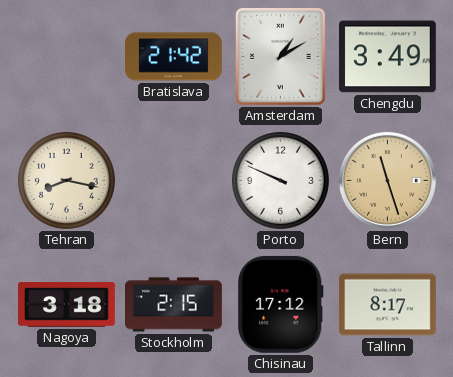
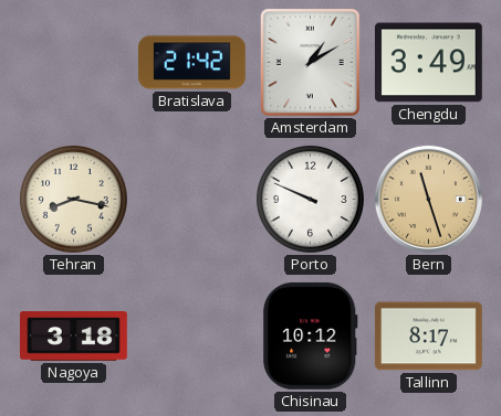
Stockholm: 2:15 -> none
Chisinau: 17:12 -> 10:12
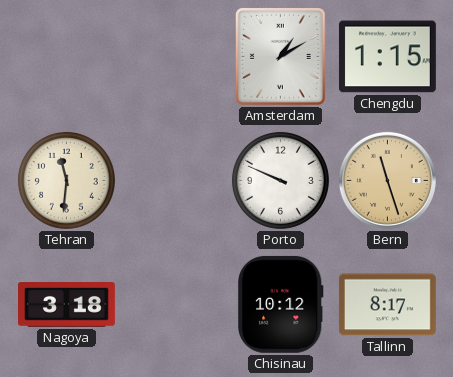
Bratislava: 21:42 -> none
Chengdu: 3:49 -> 1:15
Tehran: 8:17 -> 11:31
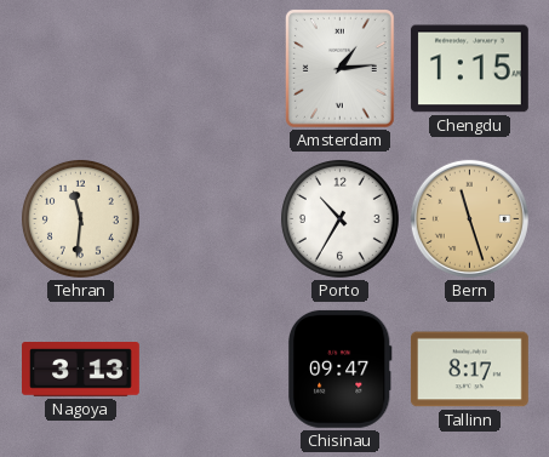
Amsterdam: 1:10 -> 1:14
Porto: 9:49 -> 10:35
Nagoya: 3:18 -> 3:13
Chisinau: 10:12 -> 09:47
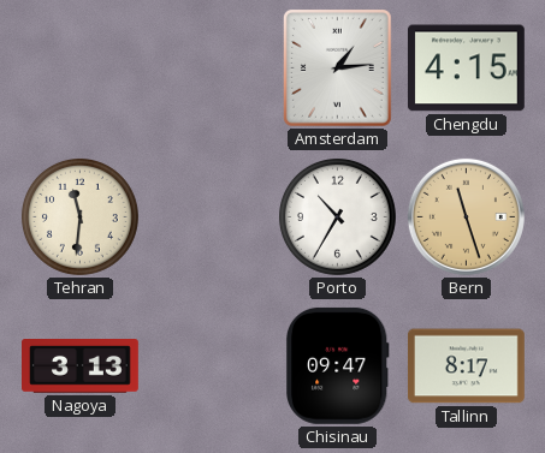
Chengdu: 1:15 -> 4:15
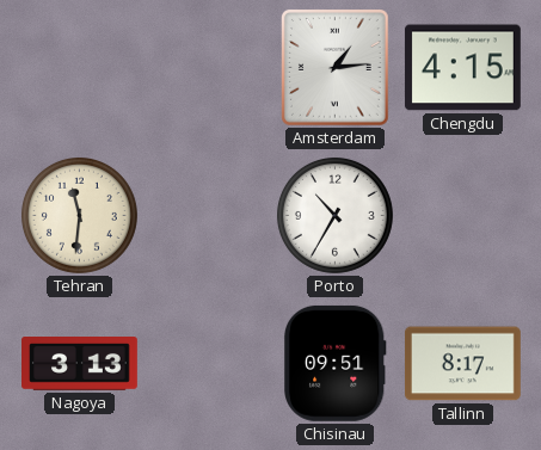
Bern: 11:27 -> none
Chisinau: 09:47 -> 09:51
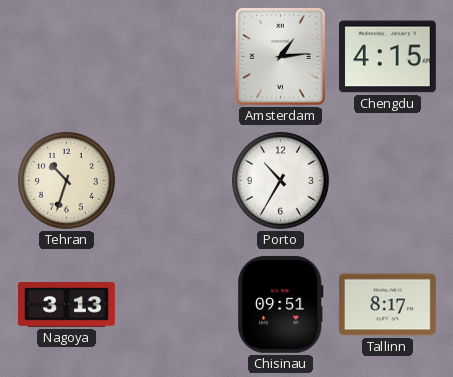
Tehran: 11:31 -> 10:33
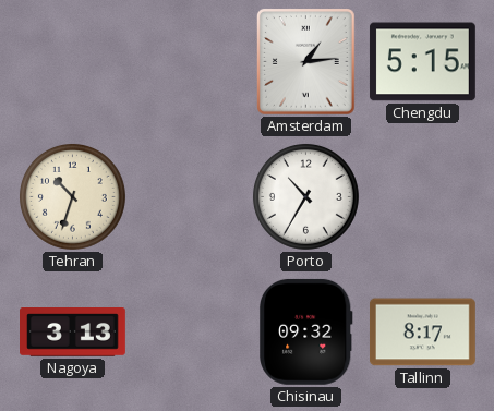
Chengdu: 4:15 -> 5:15
Chisinau: 09:51 -> 09:32
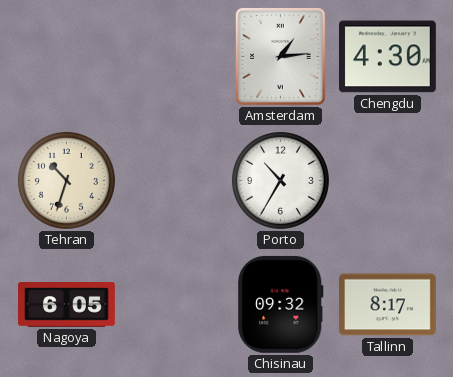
Chengdu: 5:15 -> 4:30
Nagoya: 3:13 -> 6:05
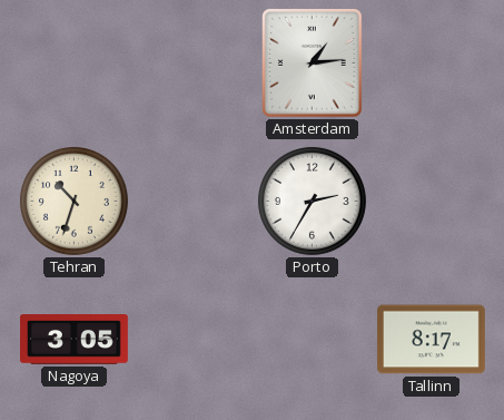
Chengdu: 4:30 -> none
Porto: 10:35 -> 2:35
Nagoya: 6:05 -> 3:05
Chisinau: 09:32 -> none
